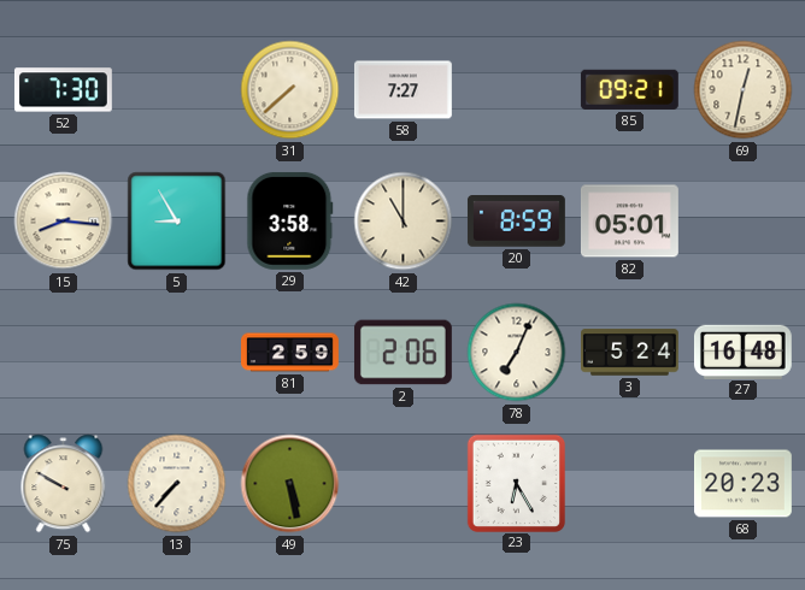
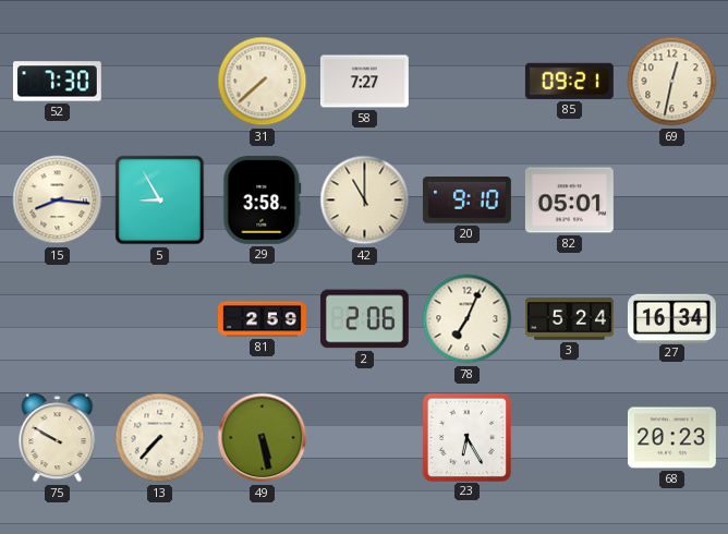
20: 8:59 -> 9:10
27: 16:48 -> 16:34
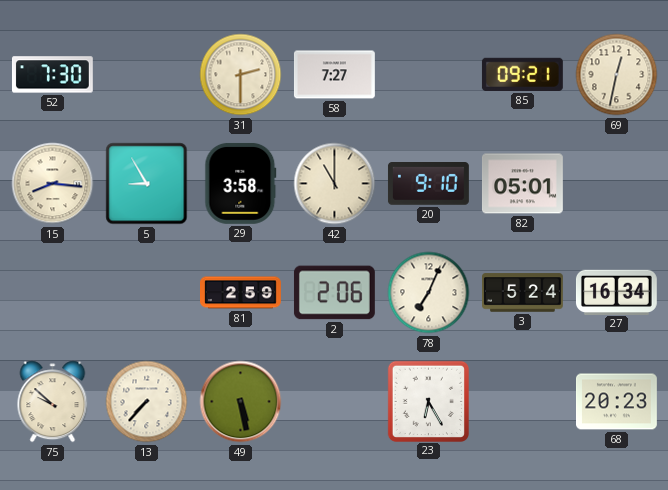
31: 7:38 -> 2:30
75: 9:50 -> 9:52
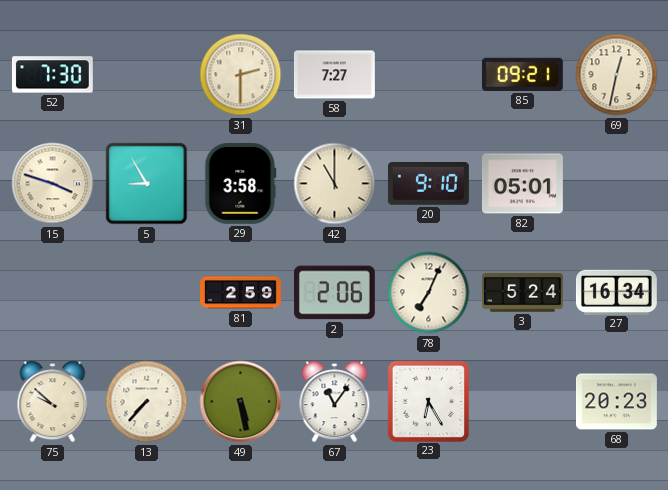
15: 8:16 -> 3:48
67: none -> 11:06
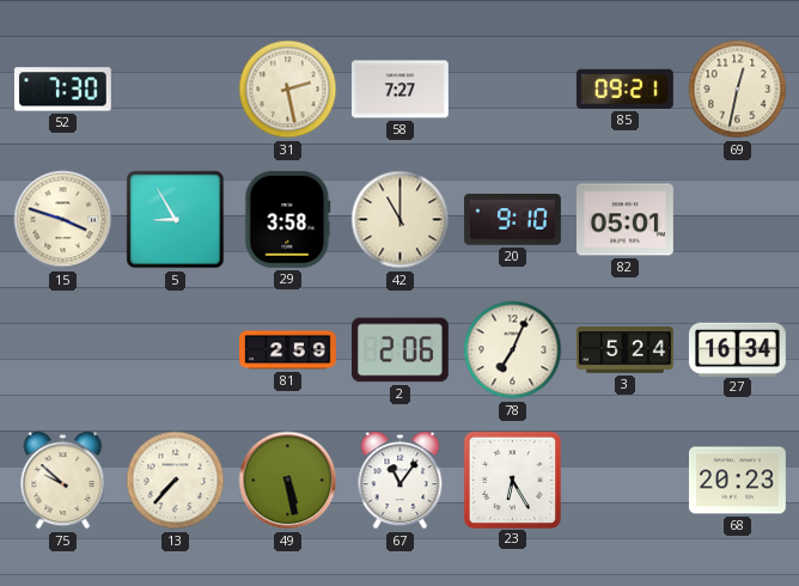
31: 2:30 -> 2:28
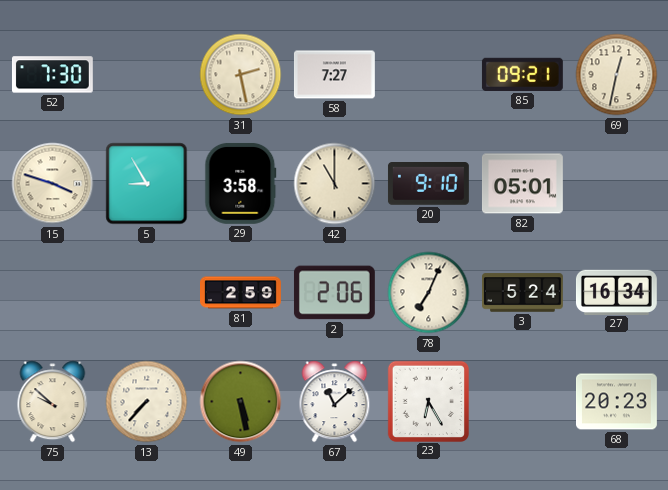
67: 11:06 -> 11:08
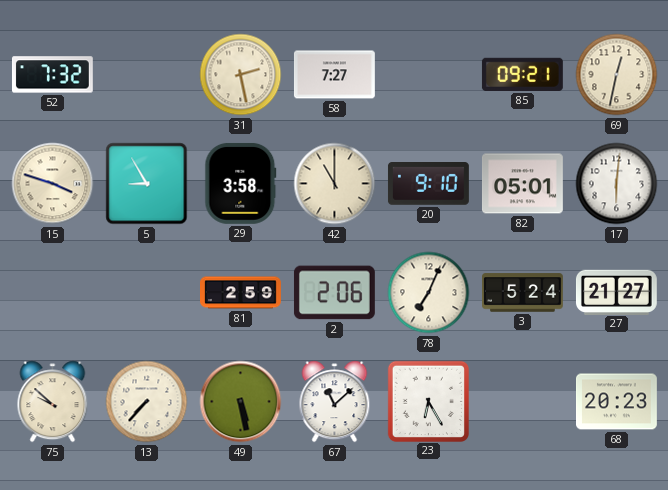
52: 7:30 -> 7:32
17: none -> 6:01
27: 16:34 -> 21:27
